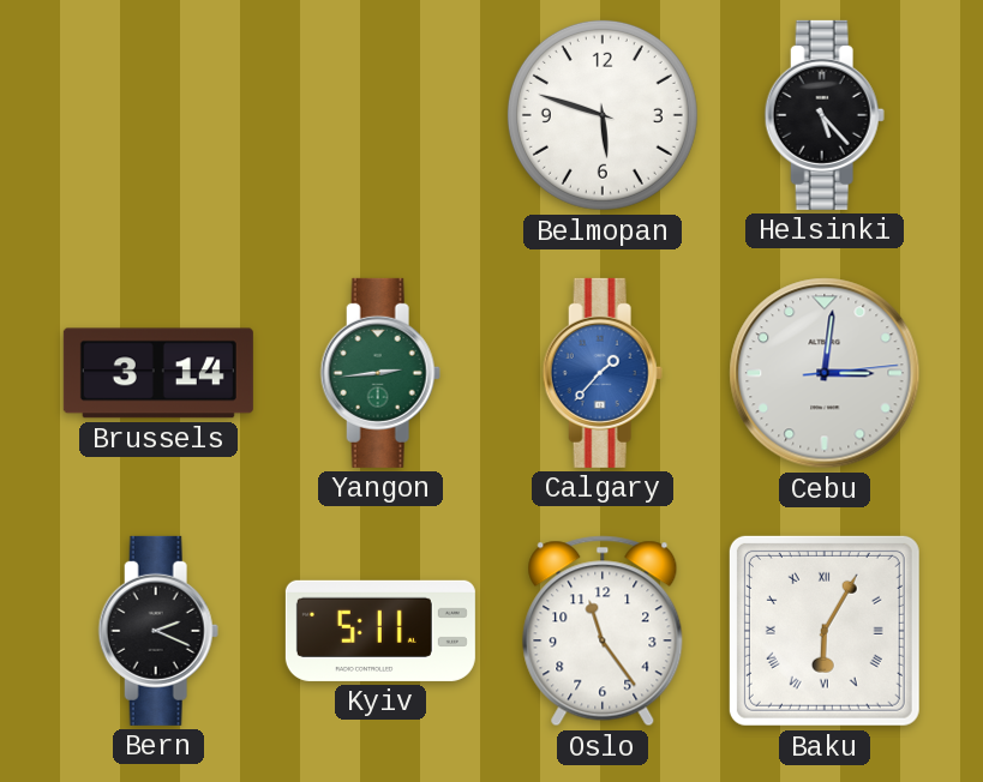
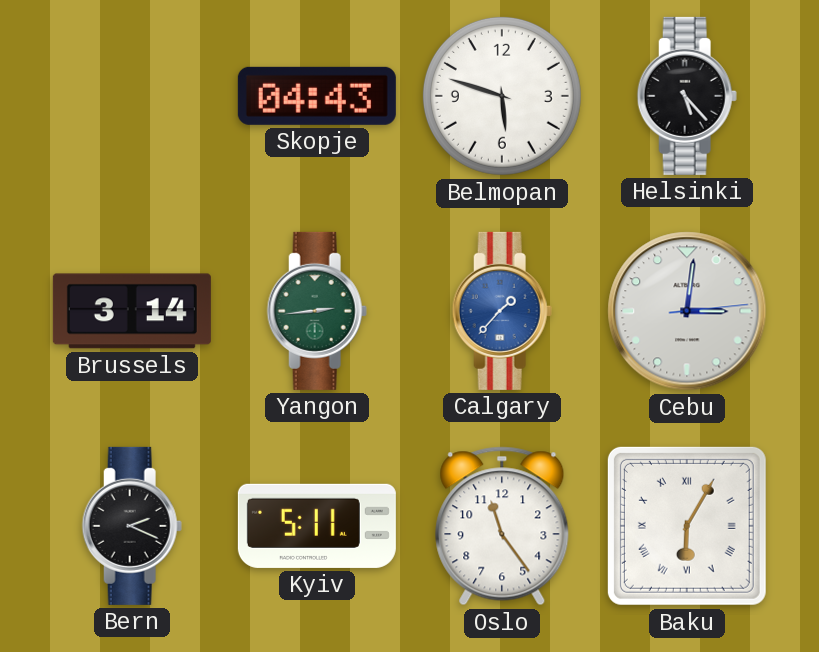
Skopje: none -> 04:43
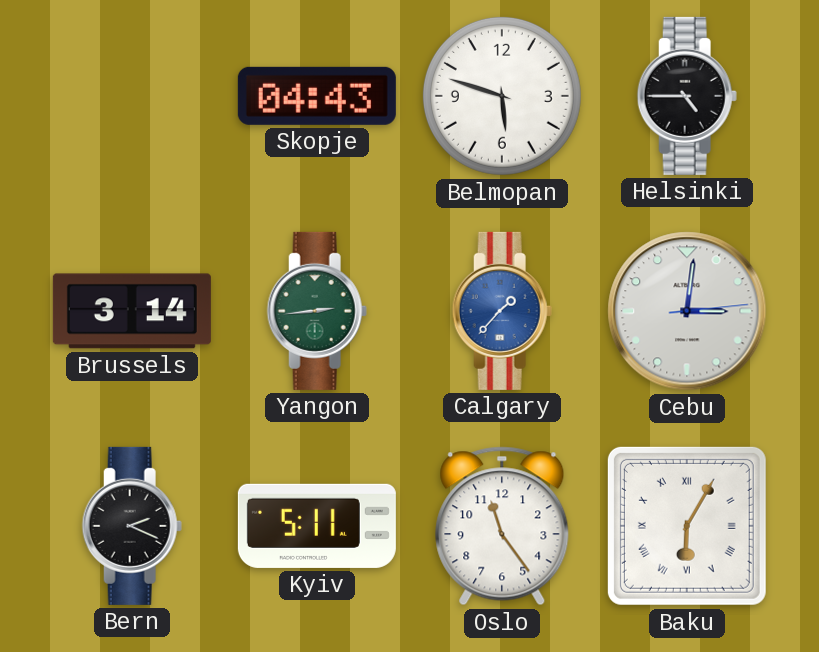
Helsinki: 5:23 -> 4:45
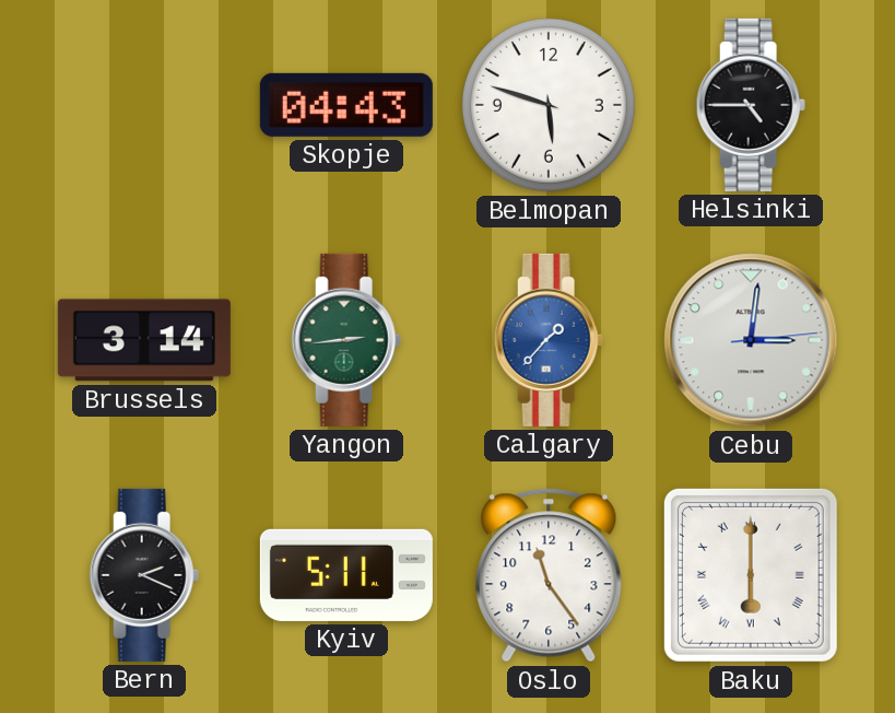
Baku: 6:05 -> 6:00
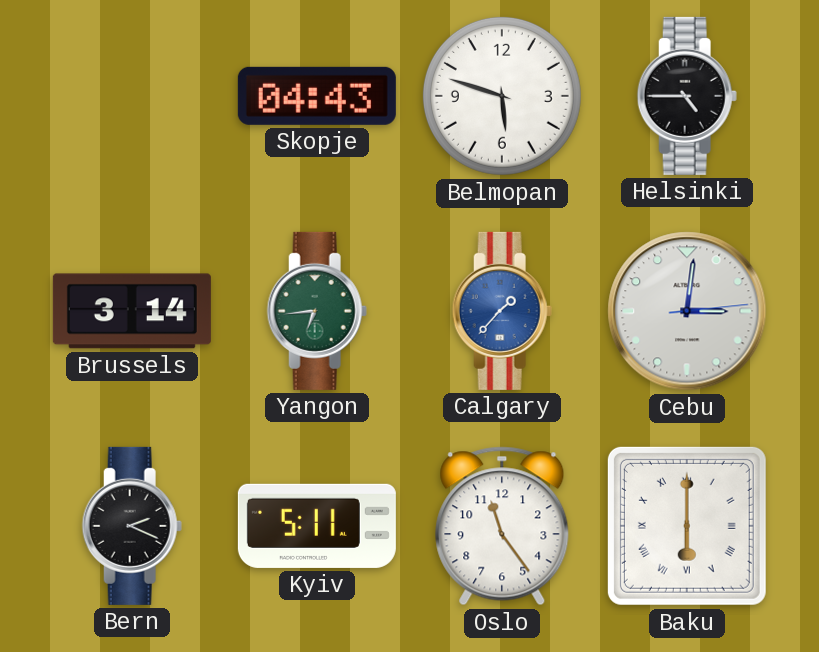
Yangon: 2:44 -> 6:44
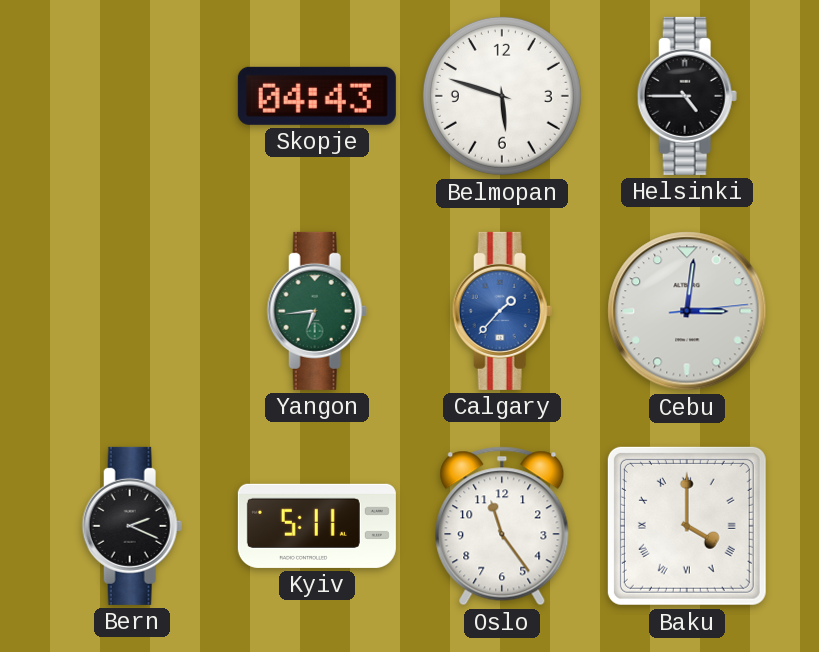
Brussels: 3:14 -> none
Baku: 6:00 -> 4:00
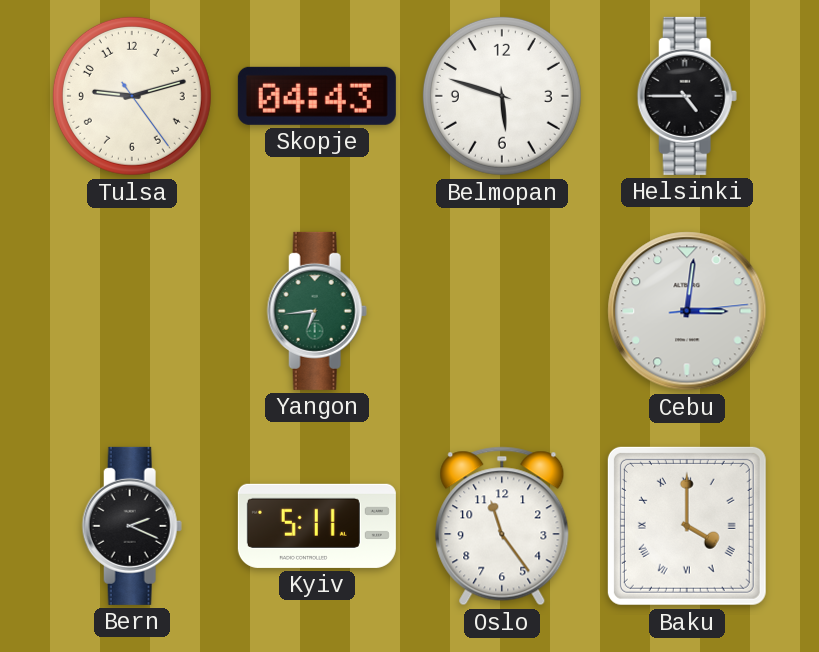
Tulsa: none -> 9:12
Calgary: 1:37 -> none
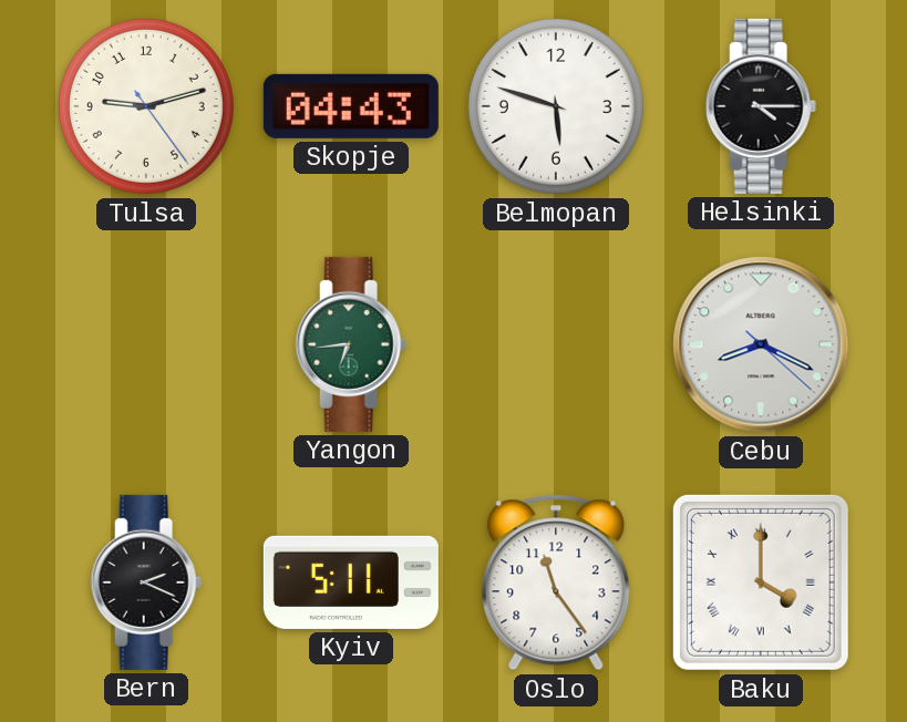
Helsinki: 4:45 -> 4:15
Cebu: 3:01 -> 8:19
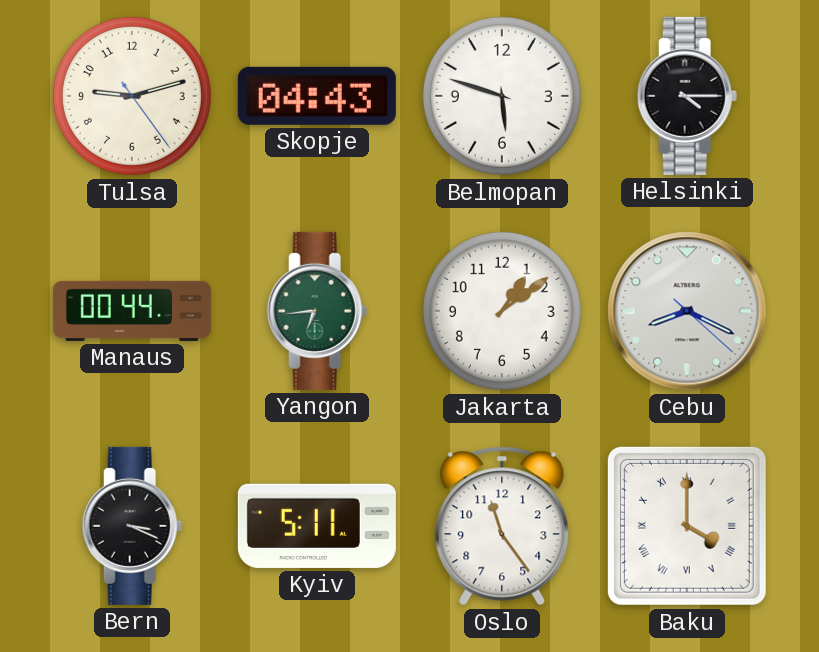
Manaus: none -> 00:44
Jakarta: none -> 1:09
Bern: 2:19 -> 3:19
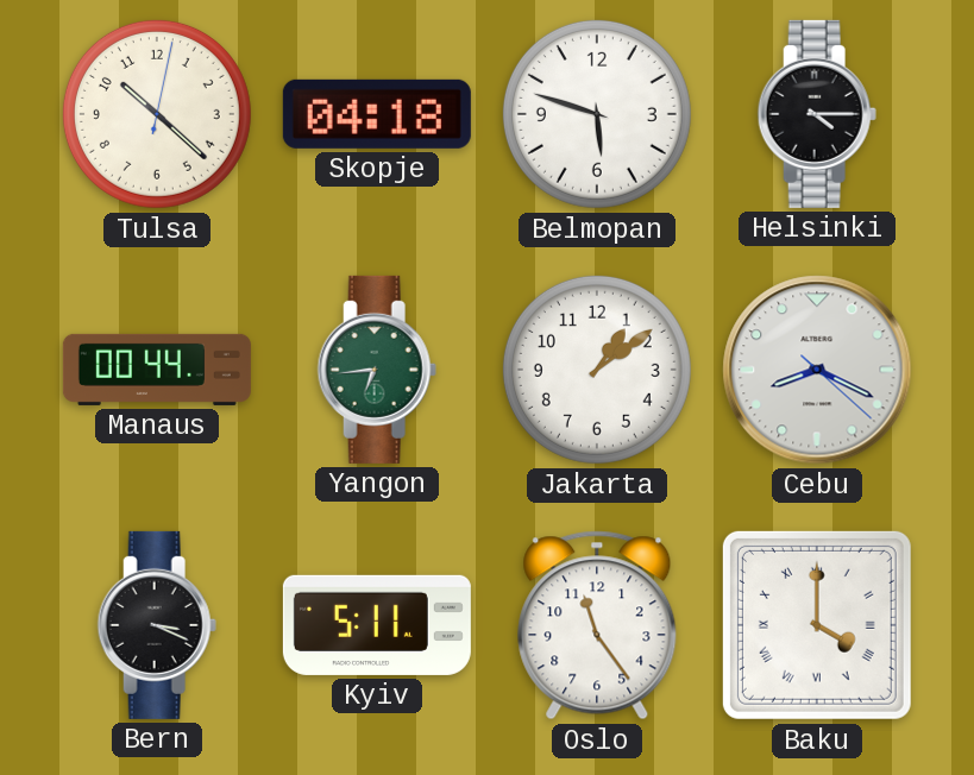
Tulsa: 9:12 -> 10:22
Skopje: 04:43 -> 04:18
